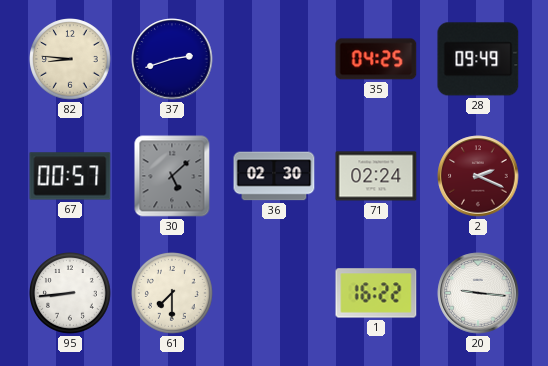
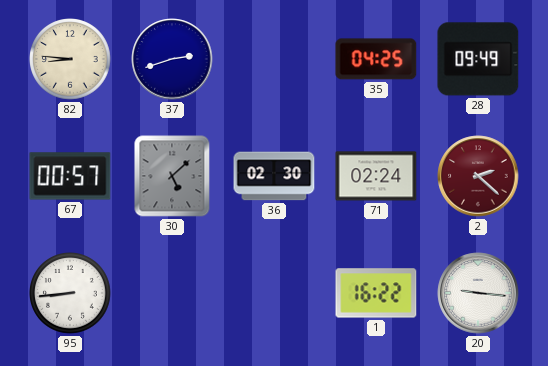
2: 2:19 -> 2:22
61: 7:30 -> none
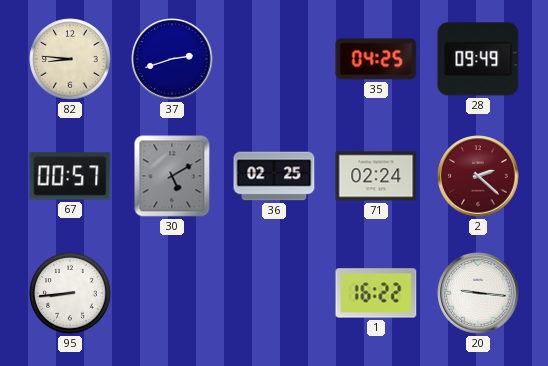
30: 5:08 -> 5:10
36: 02:30 -> 02:25
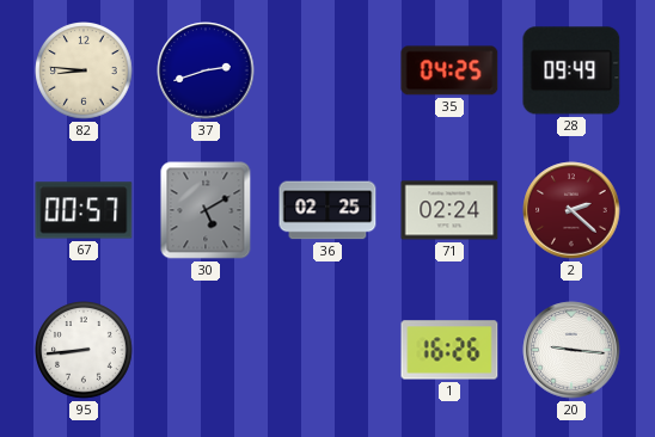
1: 16:22 -> 16:26
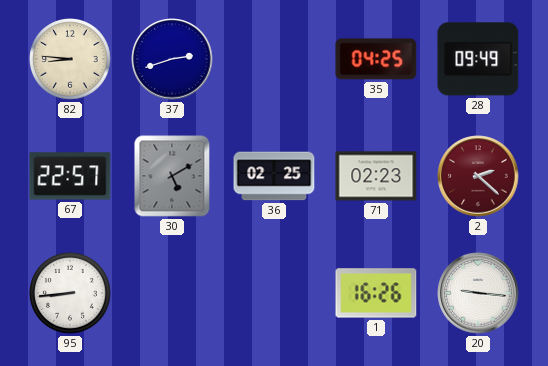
67: 00:57 -> 22:57
71: 02:24 -> 02:23
